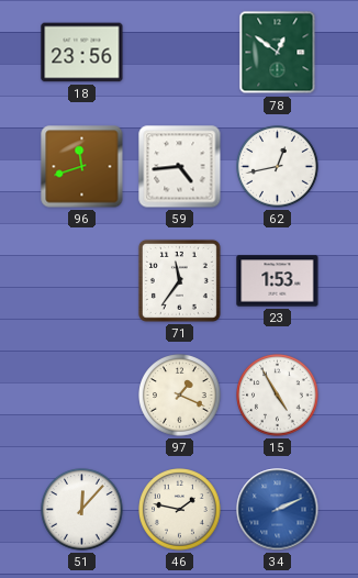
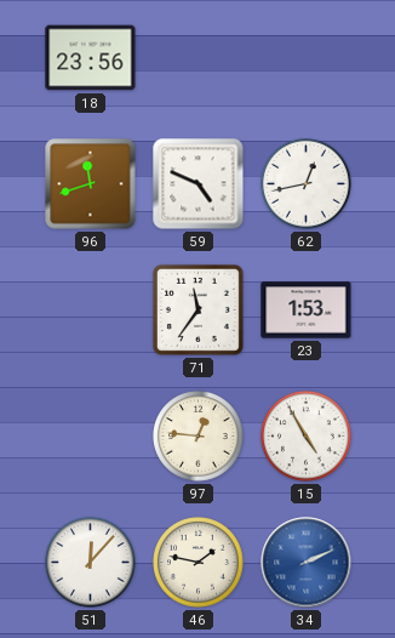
78: 12:51 -> none
59: 4:44 -> 4:49
97: 1:19 -> 12:46
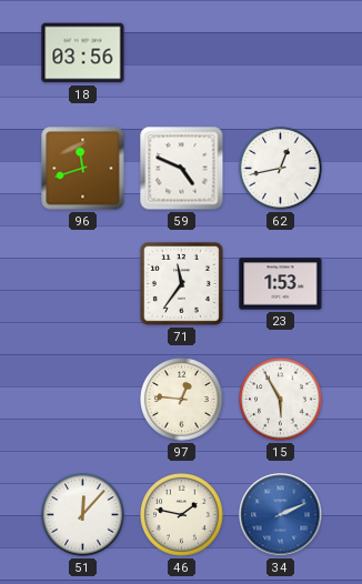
18: 23:56 -> 03:56
15: 4:55 -> 5:55
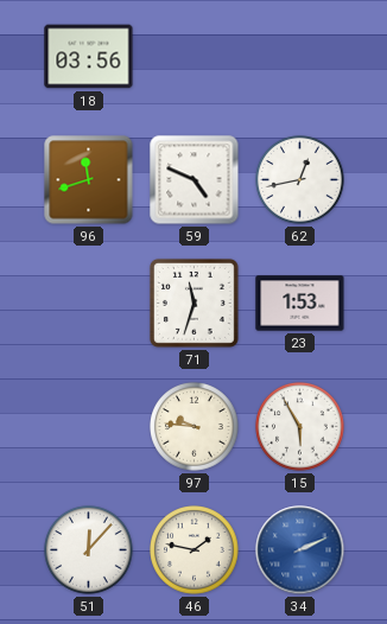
71: 11:36 -> 11:33
97: 12:46 -> 9:46
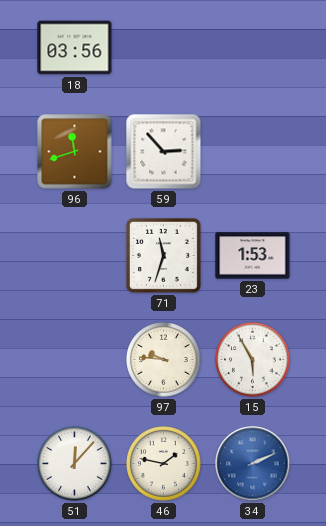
59: 4:49 -> 2:53
62: 12:43 -> none
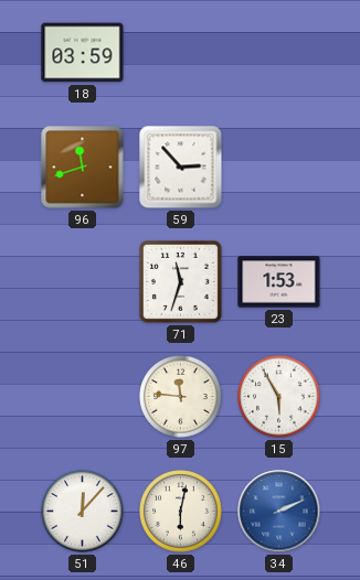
18: 03:56 -> 03:59
97: 9:46 -> 11:46
46: 1:47 -> 6:02
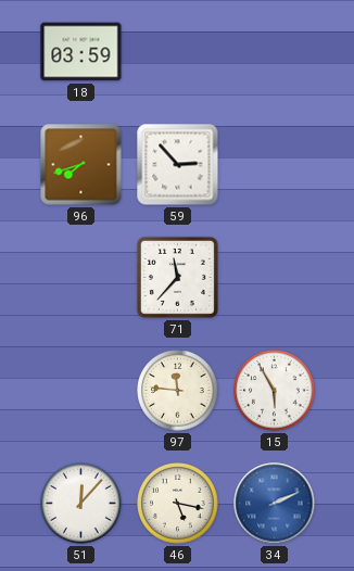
96: 11:42 -> 7:42
71: 11:33 -> 11:37
23: 1:53 -> none
46: 6:02 -> 5:17
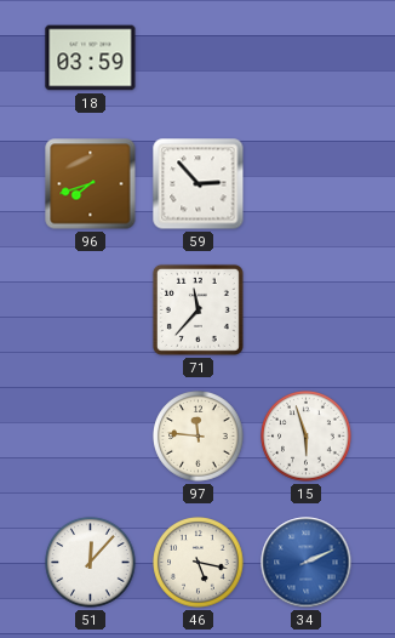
15: 5:55 -> 5:57
